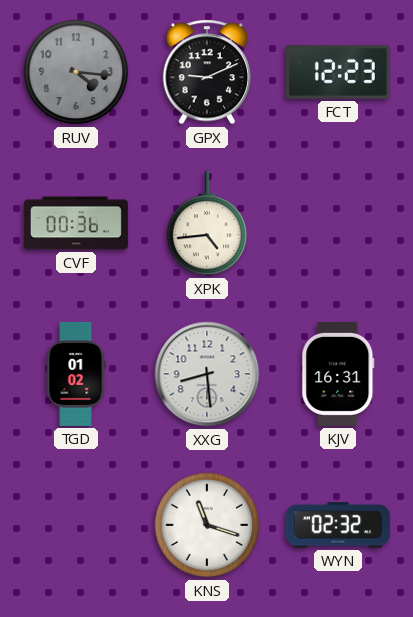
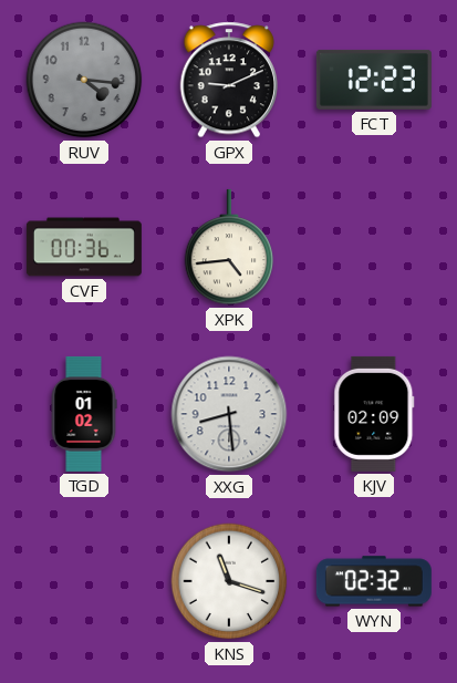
KJV: 16:31 -> 02:09
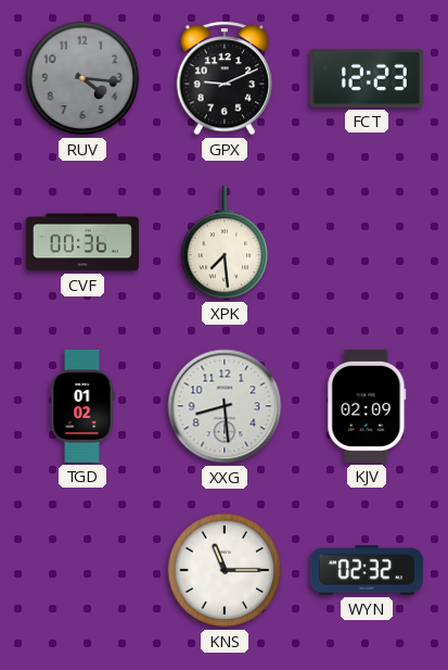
XPK: 4:44 -> 7:29
KNS: 11:18 -> 11:15
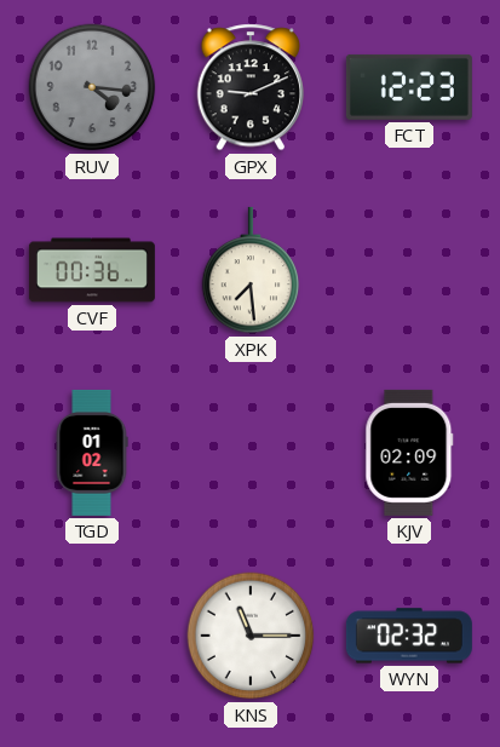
XXG: 8:29 -> none
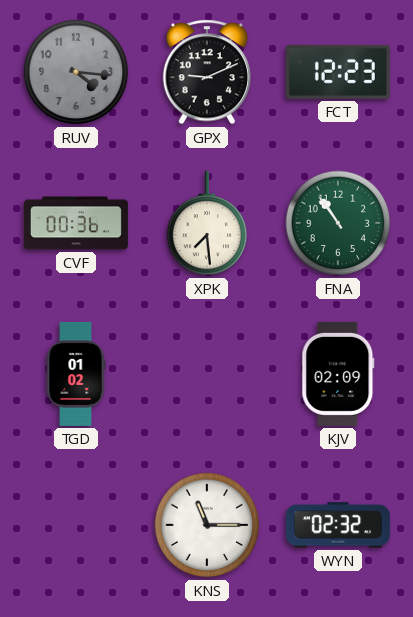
FNA: none -> 10:54
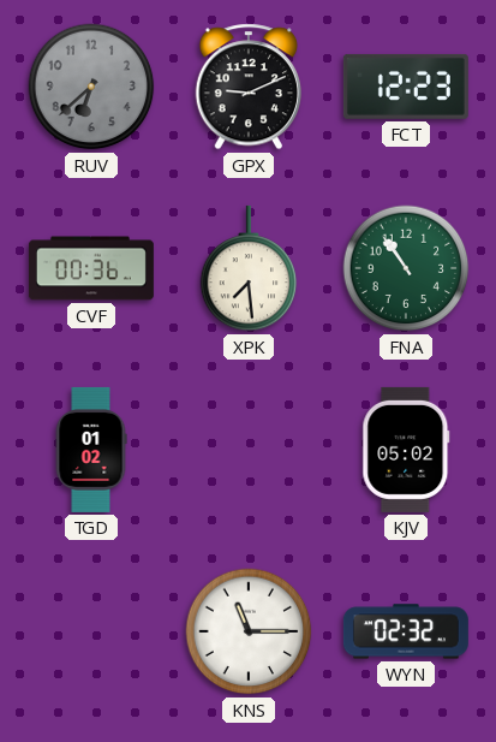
RUV: 4:16 -> 6:38
KJV: 02:09 -> 05:02
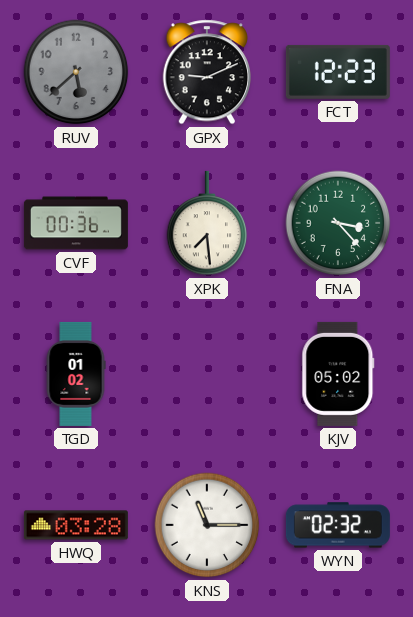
RUV: 6:38 -> 5:38
FNA: 10:54 -> 3:23
HWQ: none -> 03:28
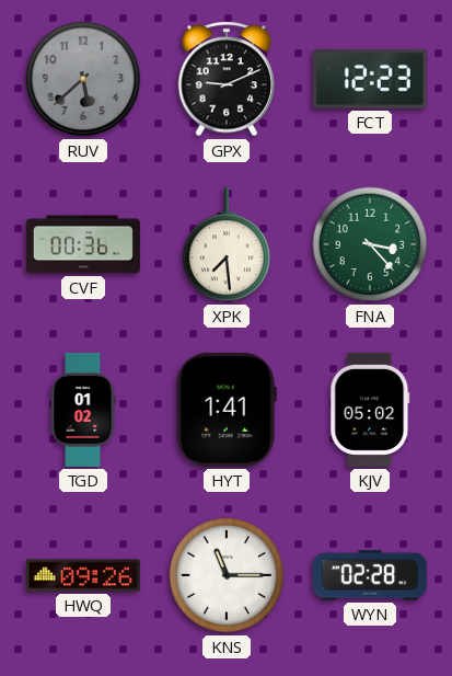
HYT: none -> 1:41
HWQ: 03:28 -> 09:26
WYN: 02:32 -> 02:28
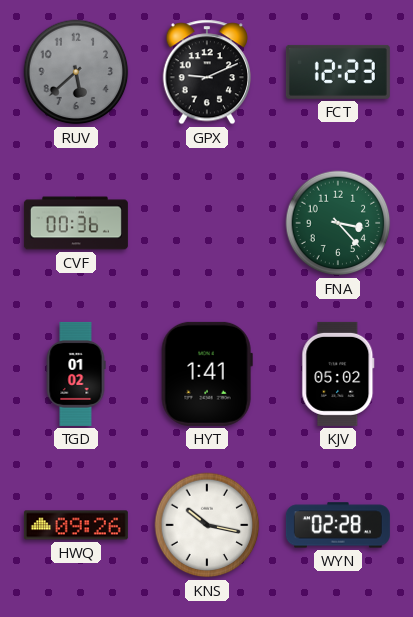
XPK: 7:29 -> none
KNS: 11:15 -> 10:17
